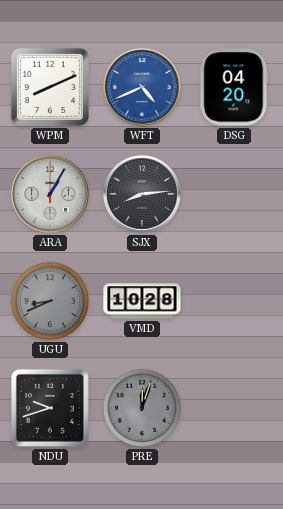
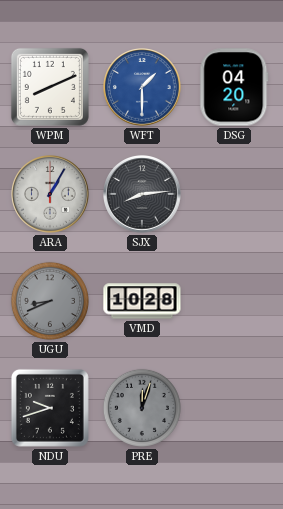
WFT: 4:41 -> 1:30
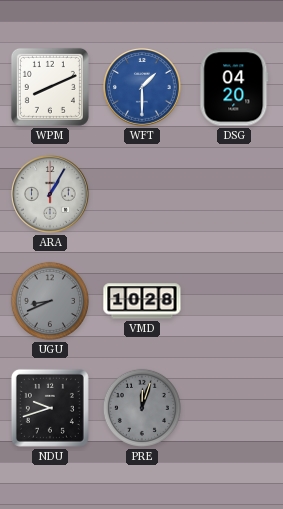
SJX: 8:14 -> none
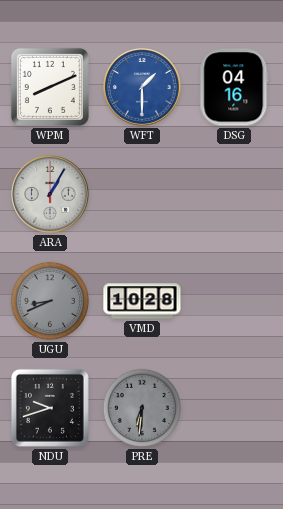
DSG: 04:20 -> 04:16
PRE: 12:03 -> 6:31
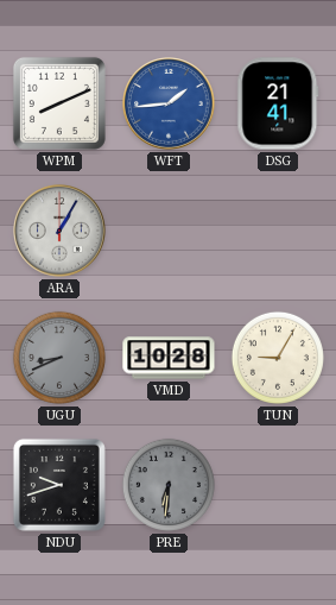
WFT: 1:30 -> 1:44
DSG: 04:16 -> 21:41
TUN: none -> 9:05
